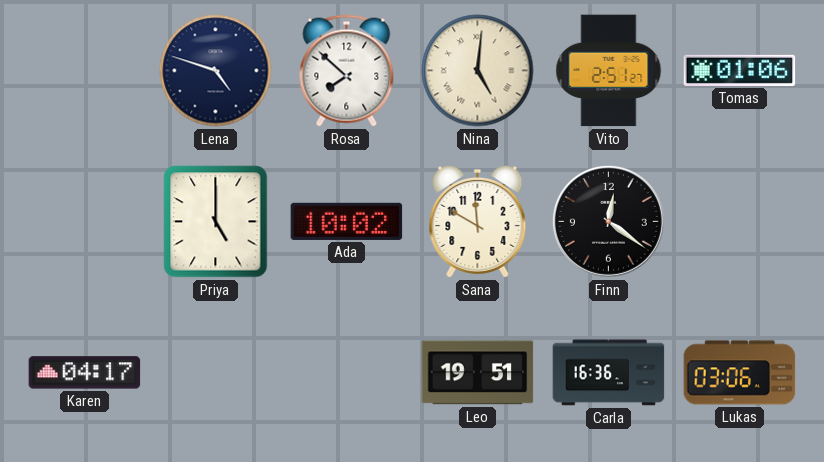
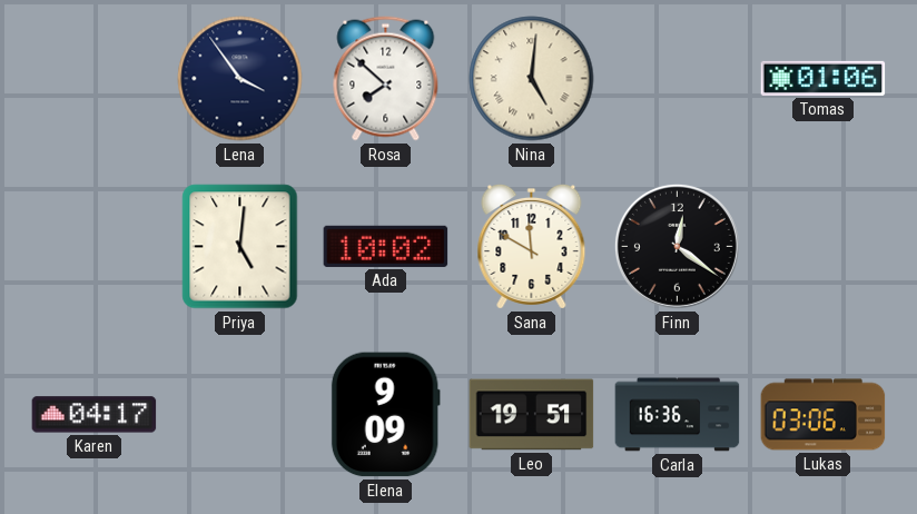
Lena: 4:48 -> 3:54
Vito: 2:51 -> none
Priya: 5:00 -> 5:01
Elena: none -> 9:09
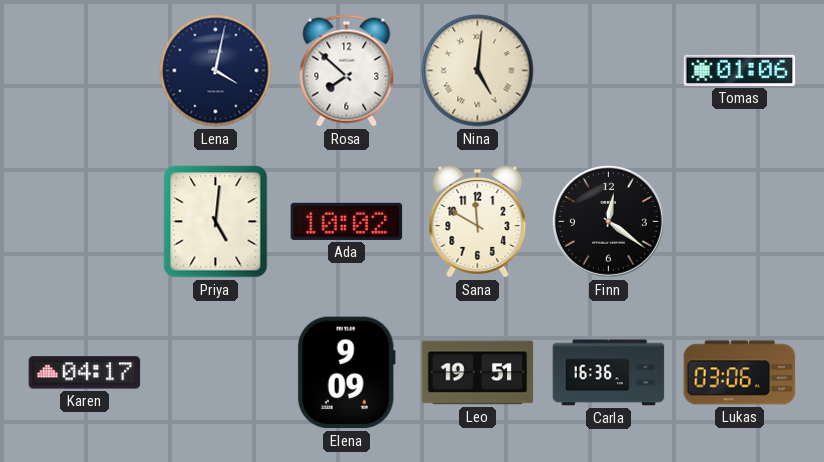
Lena: 3:54 -> 4:02
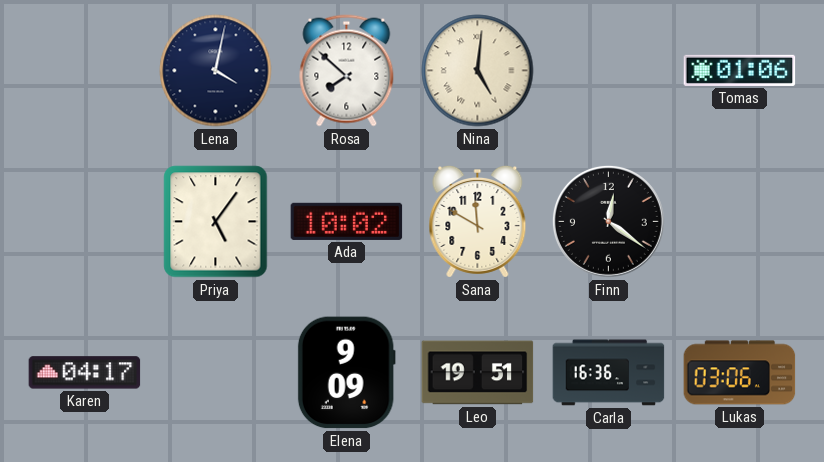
Priya: 5:01 -> 5:06
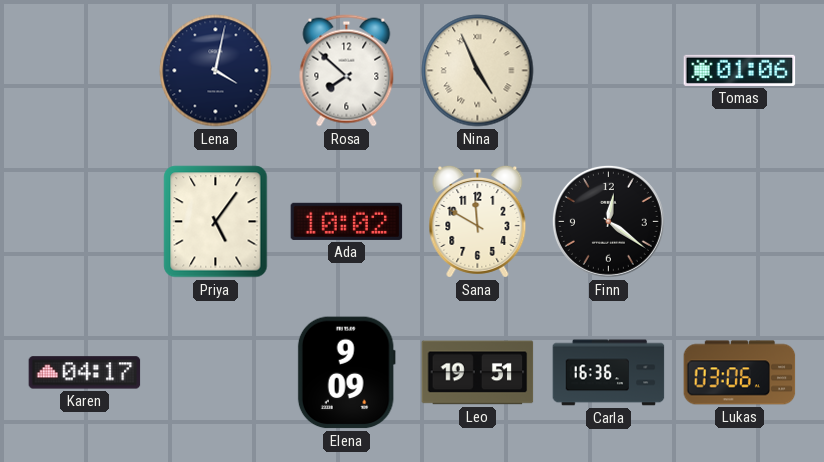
Nina: 5:01 -> 4:56
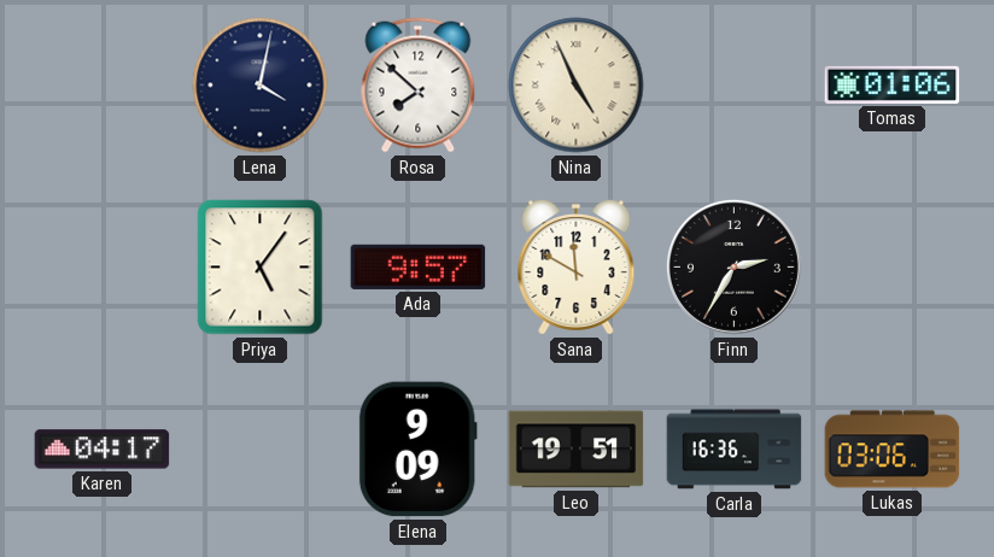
Ada: 10:02 -> 9:57
Finn: 12:21 -> 2:35
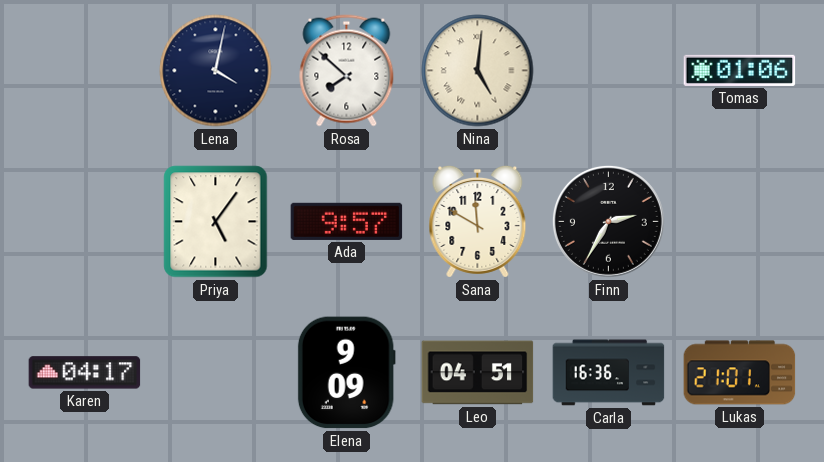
Nina: 4:56 -> 5:01
Leo: 19:51 -> 04:51
Lukas: 03:06 -> 21:01
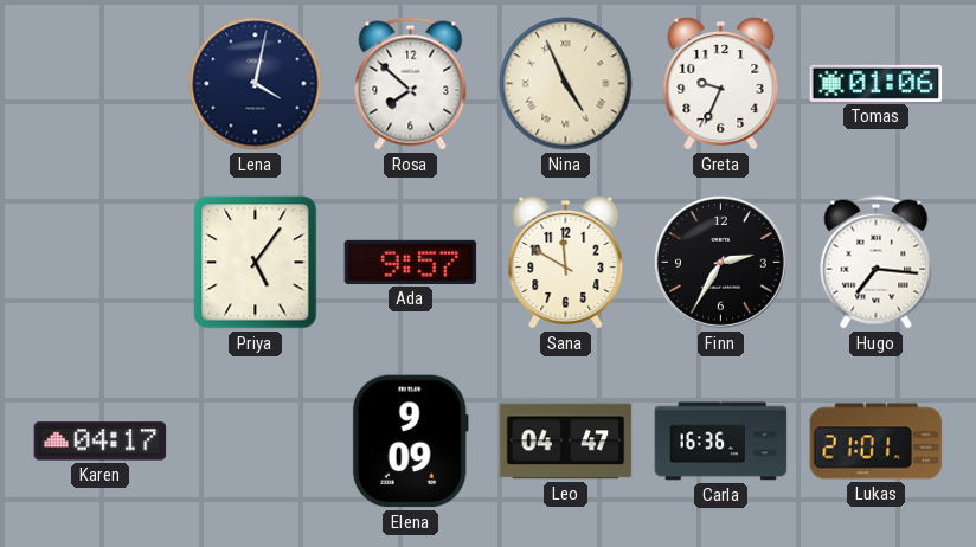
Nina: 5:01 -> 4:56
Greta: none -> 9:34
Hugo: none -> 7:16
Leo: 04:51 -> 04:47
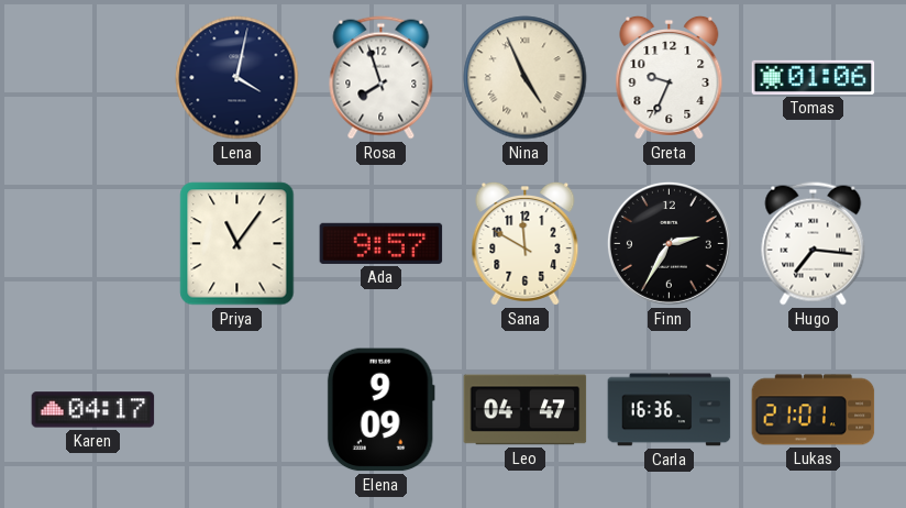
Rosa: 7:52 -> 7:57
Priya: 5:06 -> 11:06
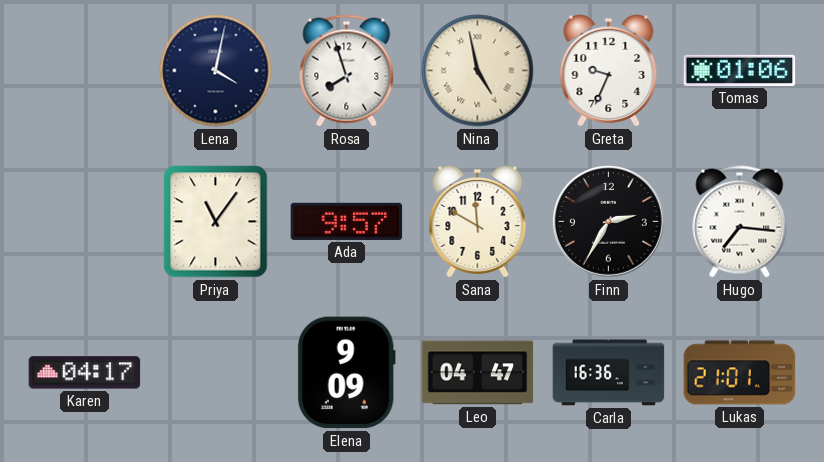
Nina: 4:56 -> 4:58
